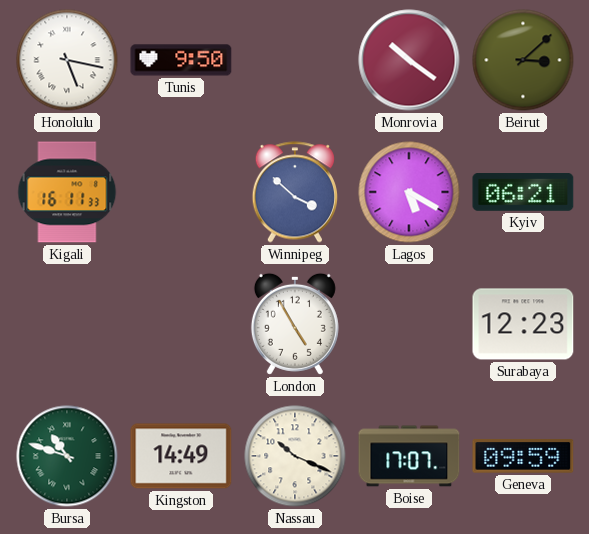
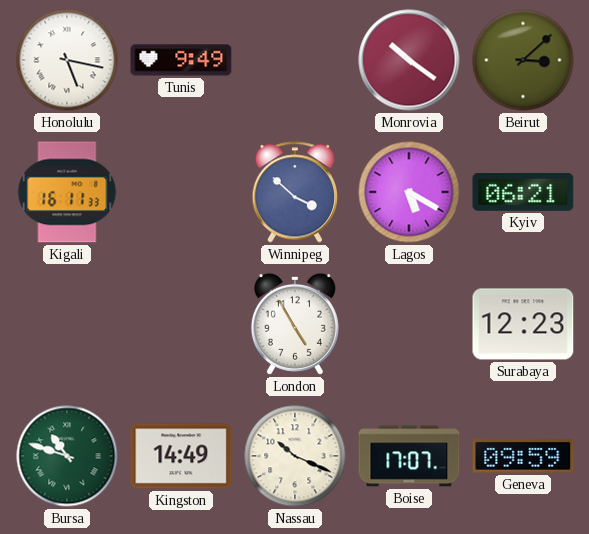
Tunis: 9:50 -> 9:49
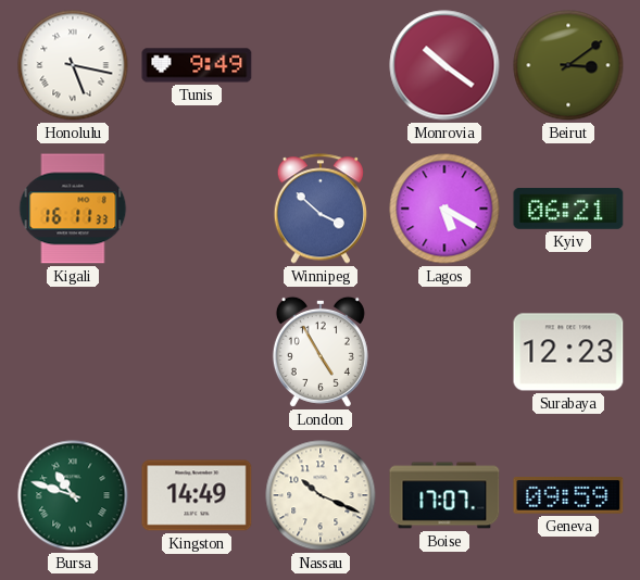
Beirut: 3:08 -> 3:09
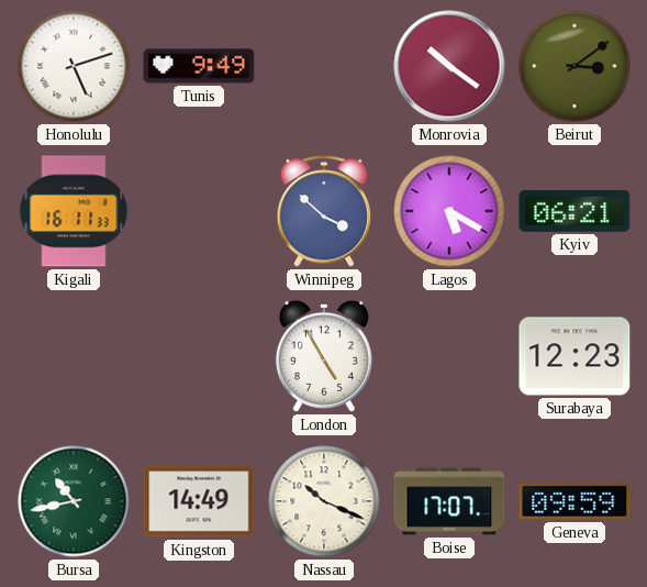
Honolulu: 5:17 -> 5:12
Bursa: 10:48 -> 10:43
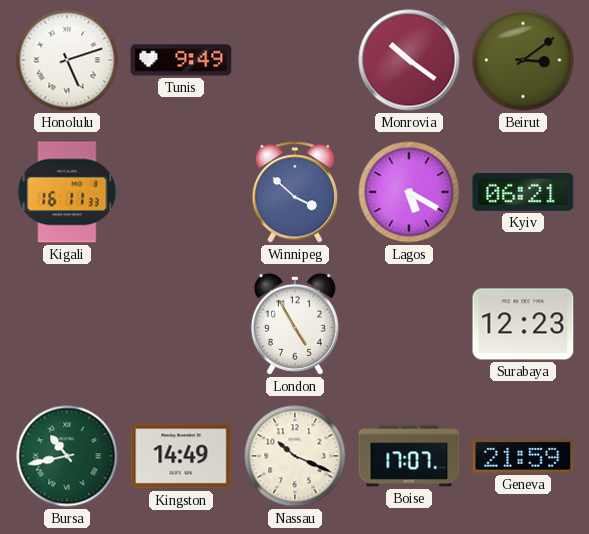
Geneva: 09:59 -> 21:59
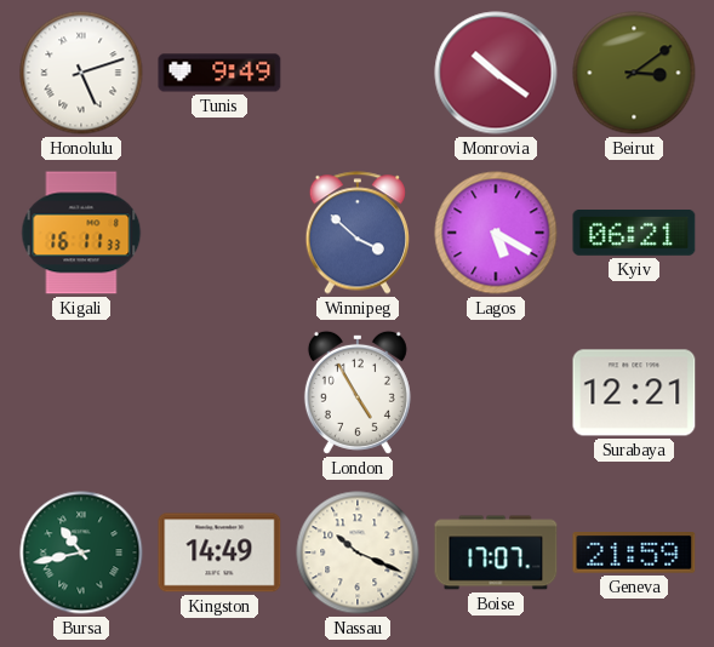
Surabaya: 12:23 -> 12:21
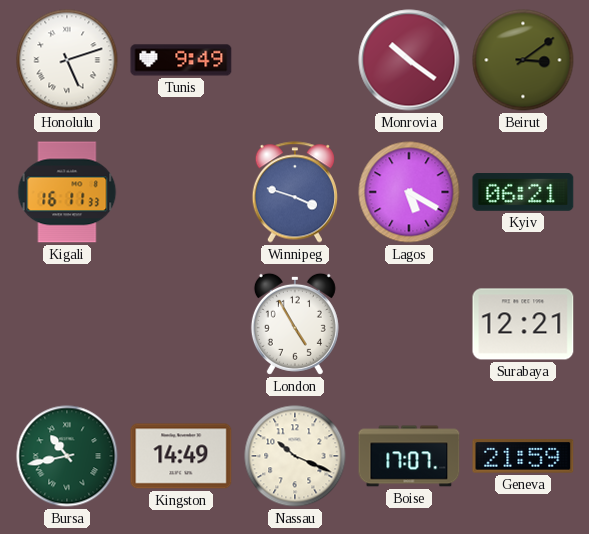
Winnipeg: 3:52 -> 3:48
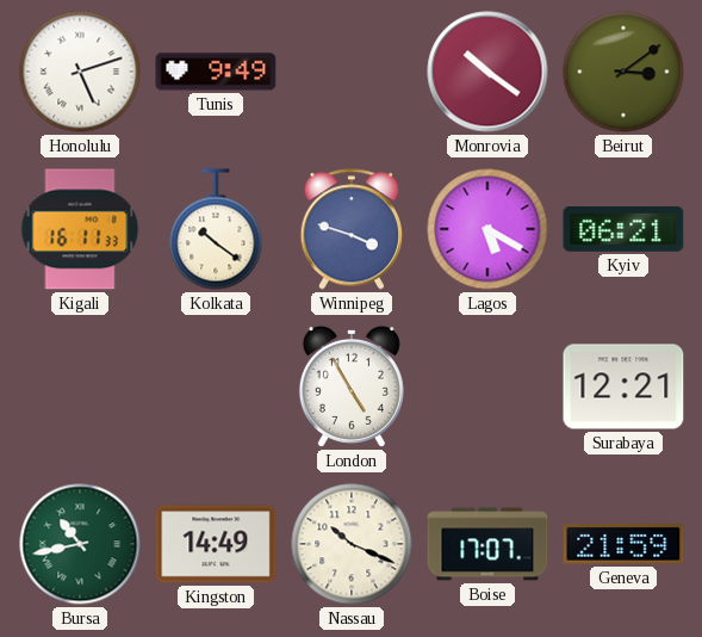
Kolkata: none -> 10:21
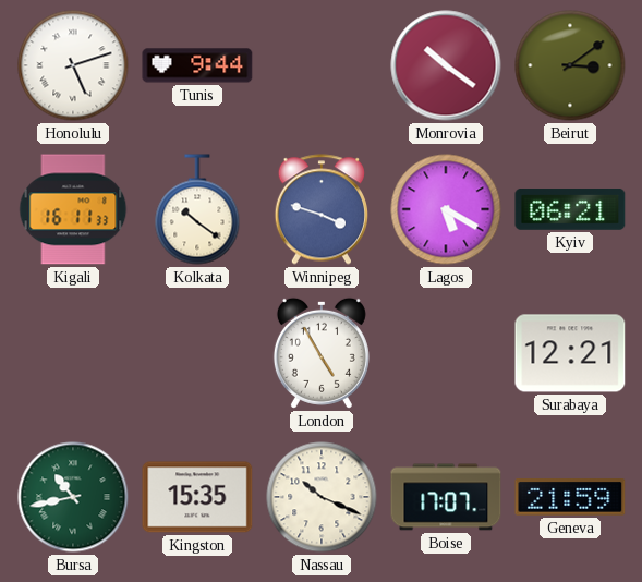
Tunis: 9:49 -> 9:44
Kingston: 14:49 -> 15:35
